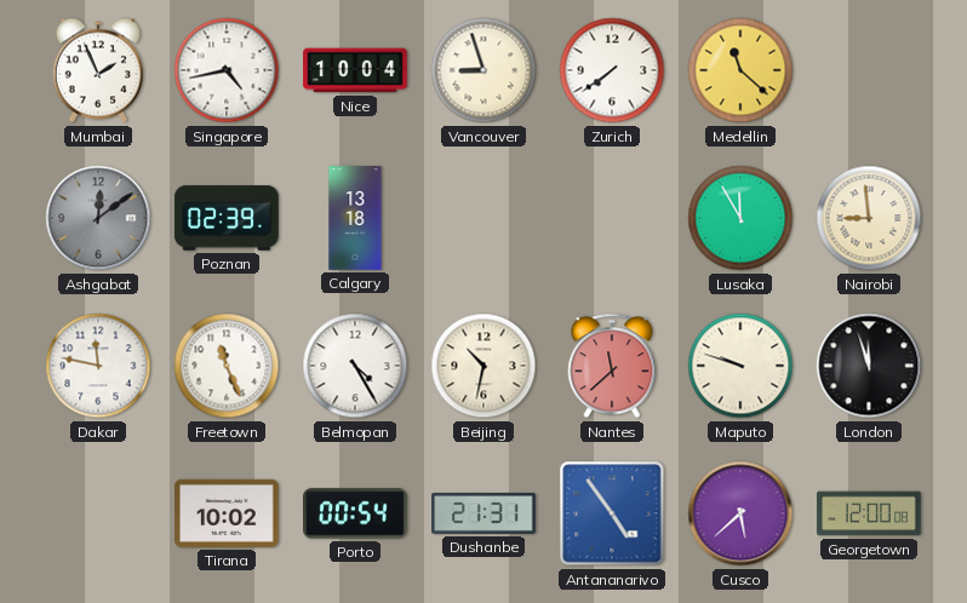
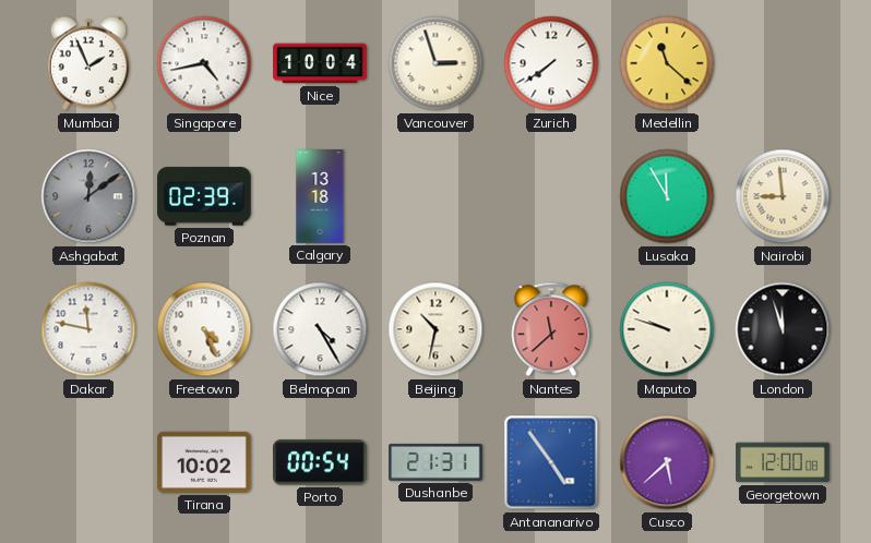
Vancouver: 8:57 -> 2:57
Freetown: 11:26 -> 4:26
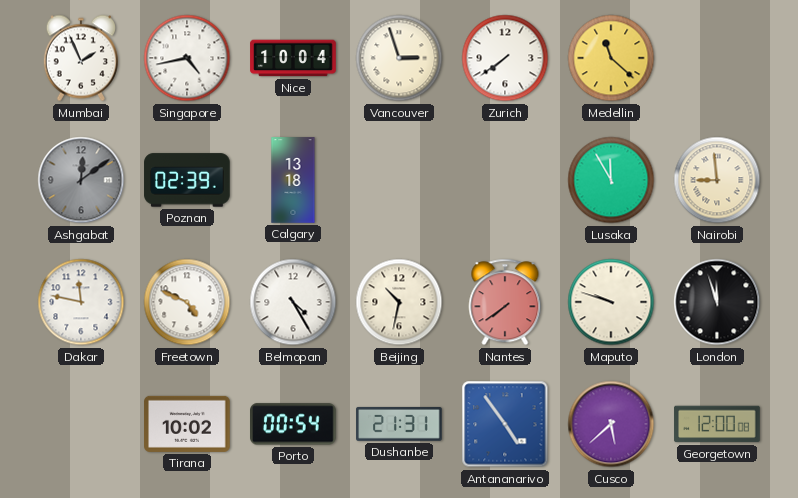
Freetown: 4:26 -> 4:49
Nantes: 11:38 -> 7:39
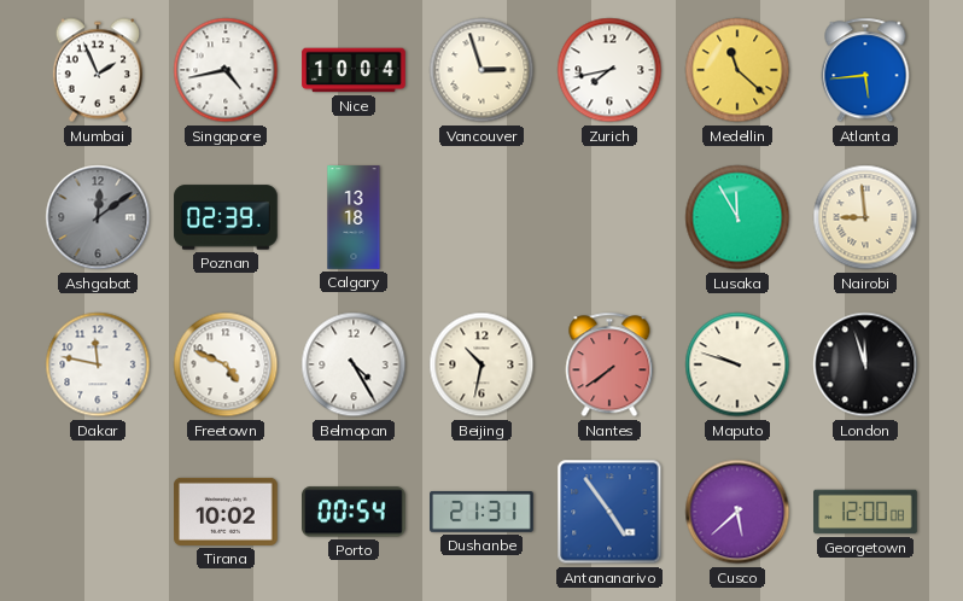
Zurich: 7:39 -> 7:43
Atlanta: none -> 5:44
